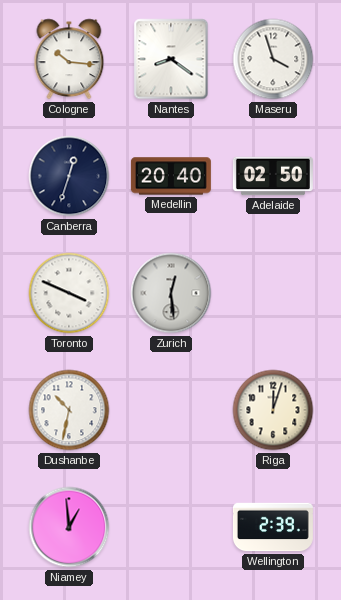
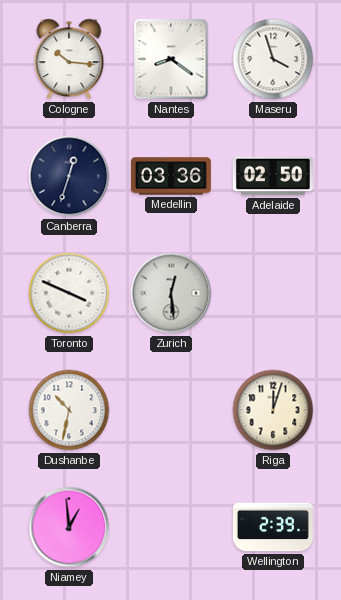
Medellin: 20:40 -> 03:36
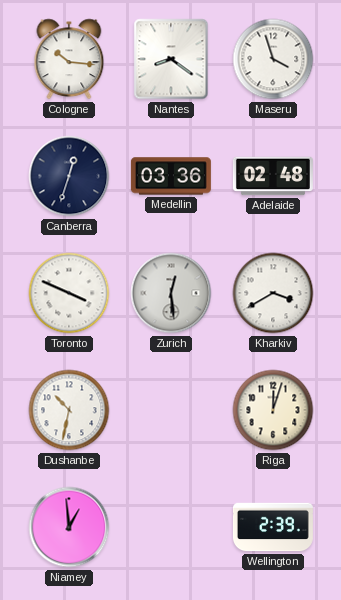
Adelaide: 02:50 -> 02:48
Kharkiv: none -> 3:40
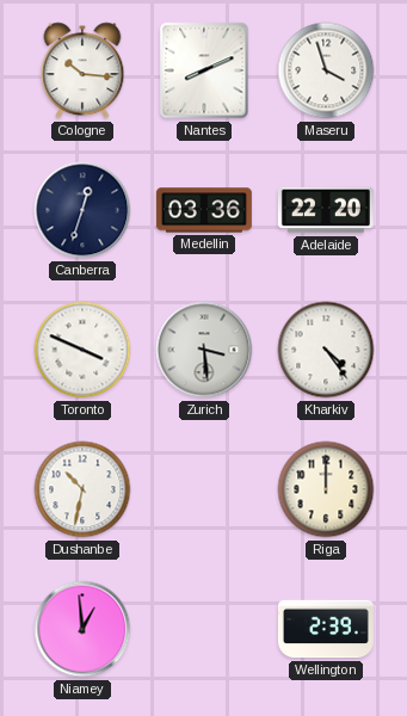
Nantes: 8:21 -> 8:11
Adelaide: 02:48 -> 22:20
Zurich: 12:29 -> 3:29
Kharkiv: 3:40 -> 4:24
Riga: 12:03 -> 12:00
